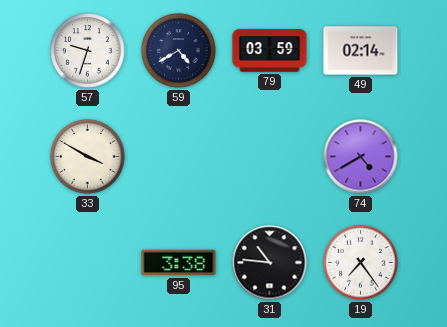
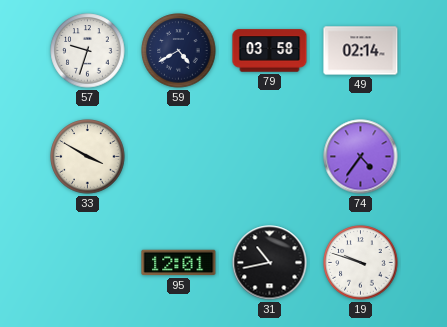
79: 03:59 -> 03:58
74: 4:40 -> 4:36
95: 3:38 -> 12:01
31: 10:46 -> 10:43
19: 7:24 -> 9:48
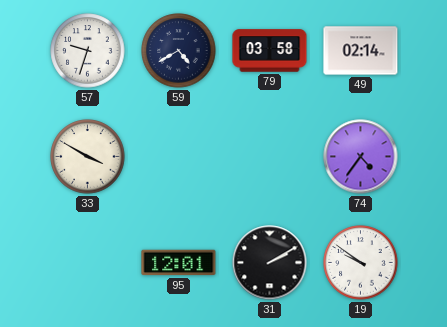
31: 10:43 -> 2:10
19: 9:48 -> 9:51
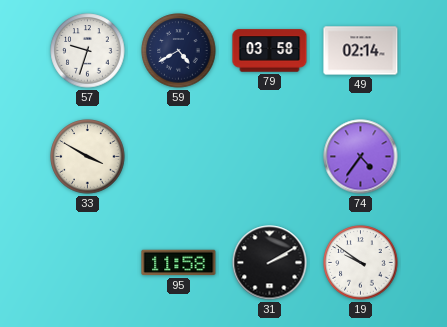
95: 12:01 -> 11:58
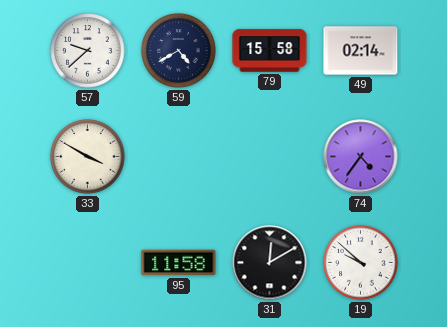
57: 9:33 -> 9:38
79: 03:58 -> 15:58
31: 2:10 -> 12:10
19: 9:51 -> 9:52
